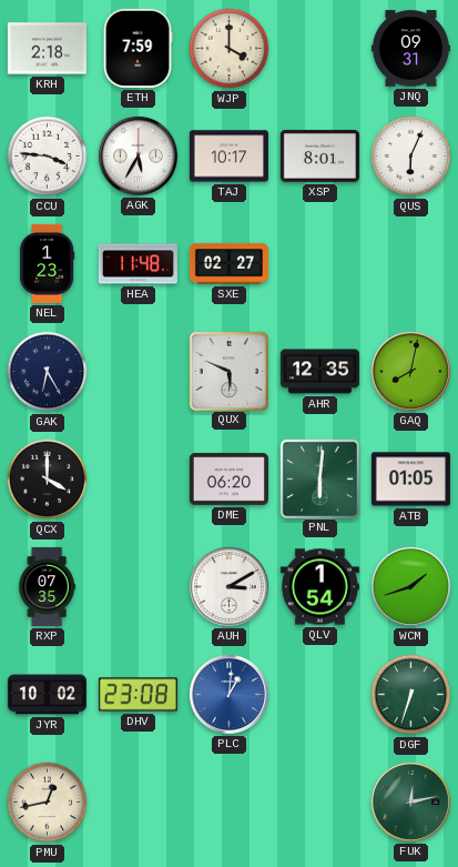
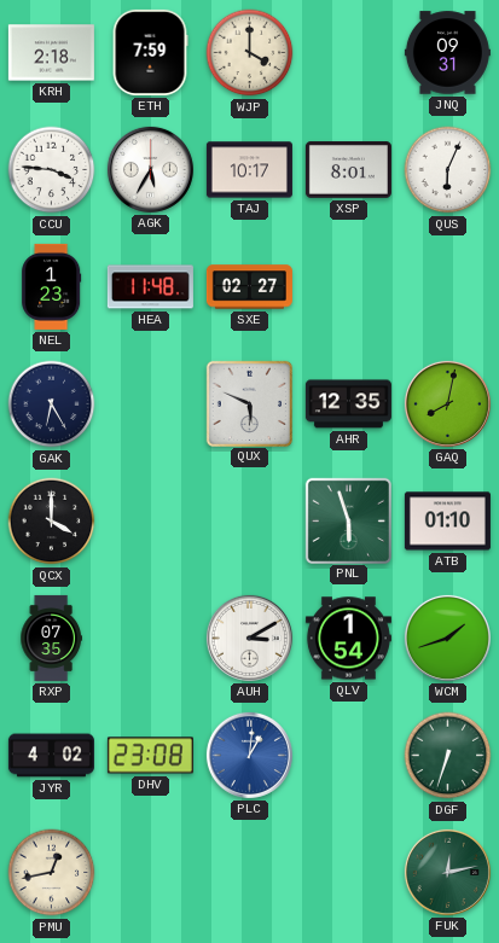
DME: 06:20 -> none
PNL: 6:01 -> 5:57
ATB: 01:05 -> 01:10
JYR: 10:02 -> 4:02
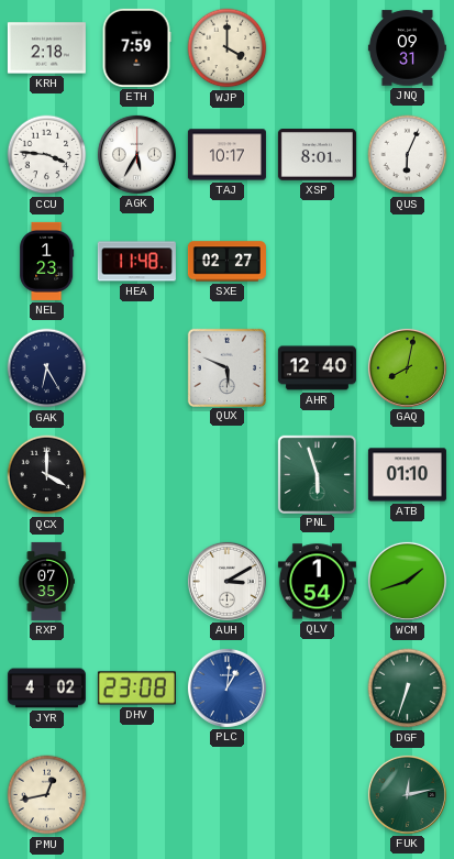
AHR: 12:35 -> 12:40
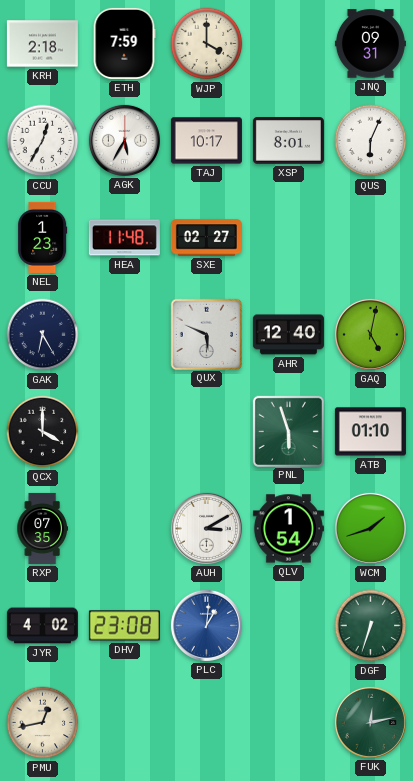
CCU: 3:46 -> 12:35
GAQ: 8:02 -> 5:02
